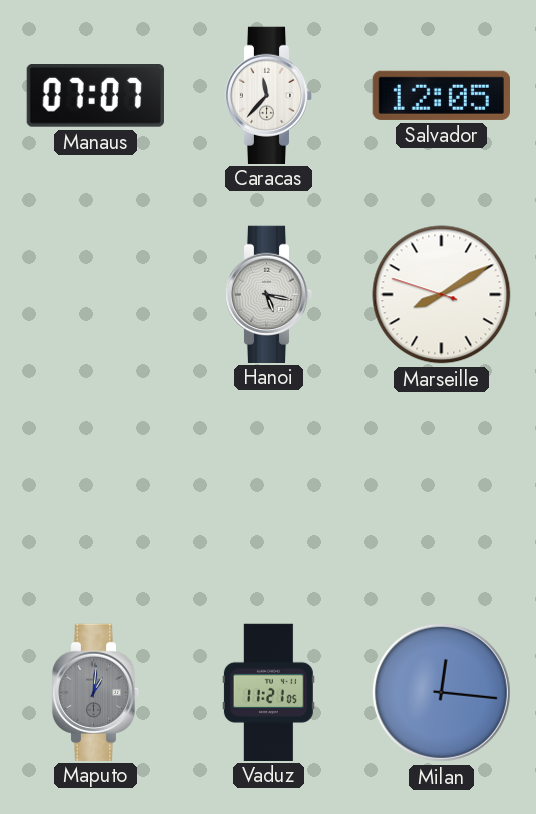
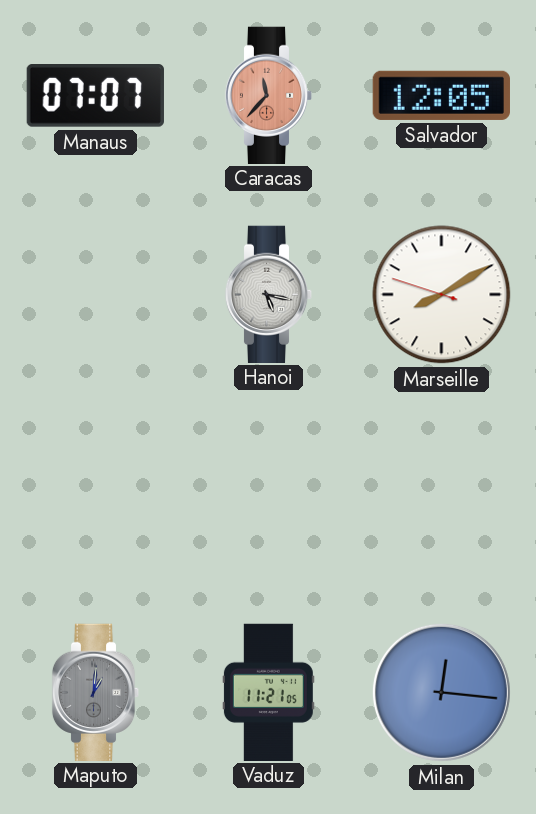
Caracas dial: white -> salmon
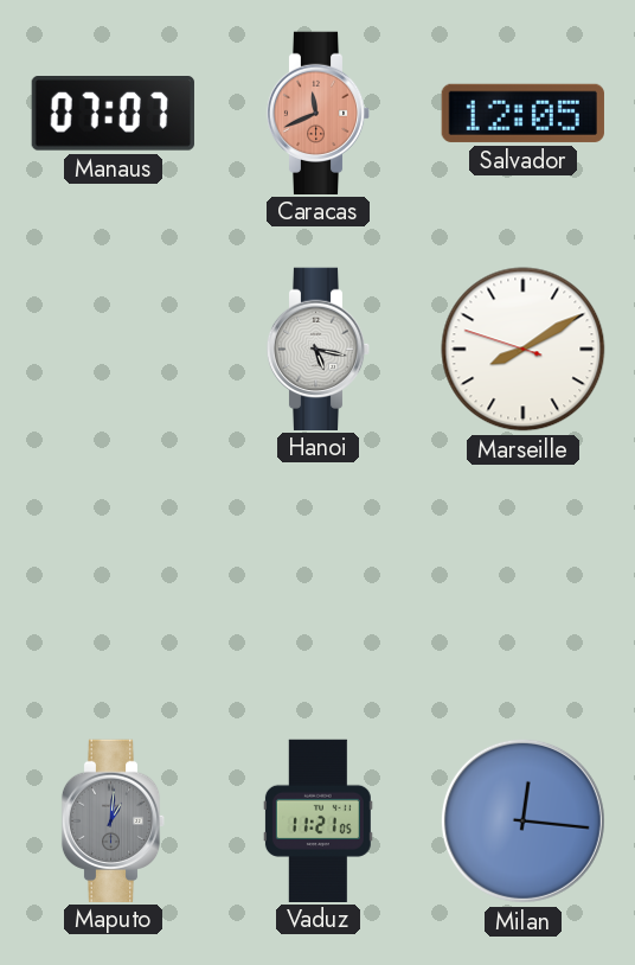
Caracas: 11:37 -> 11:41
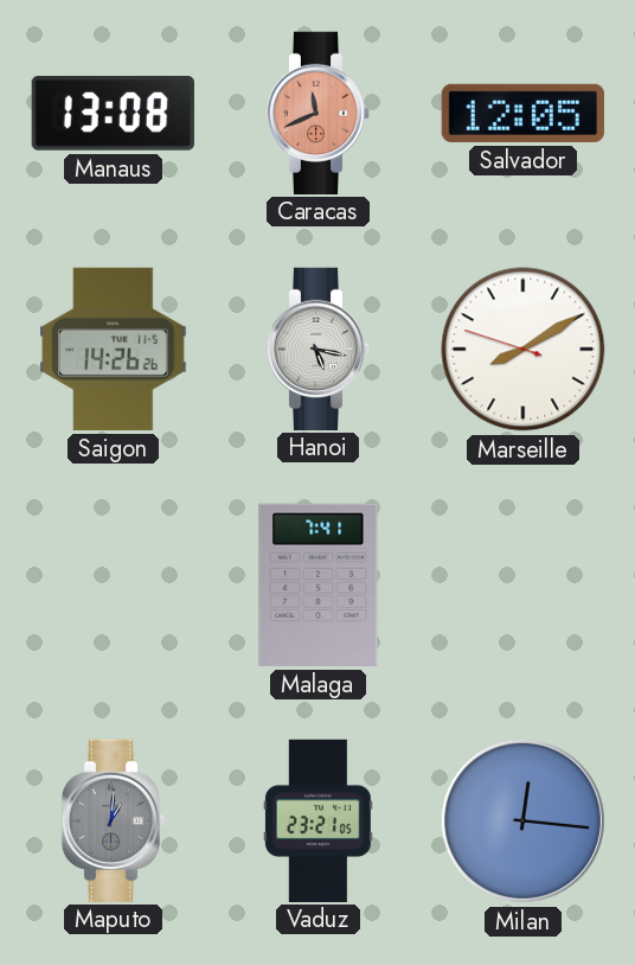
Manaus: 07:07 -> 13:08
Saigon: none -> 14:26
Malaga: none -> 7:41
Vaduz: 11:21 -> 23:21
